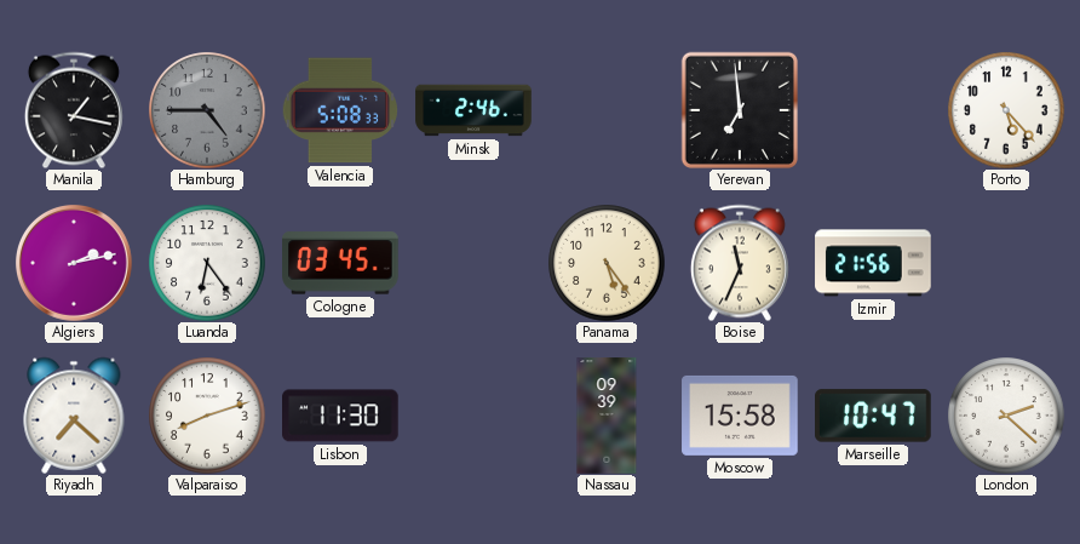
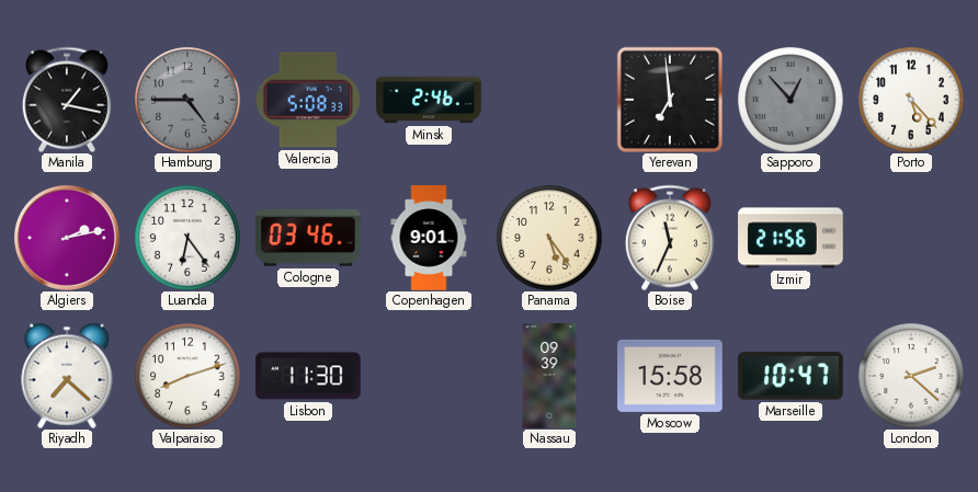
Sapporo: none -> 12:53
Cologne: 03:45 -> 03:46
Copenhagen: none -> 9:01
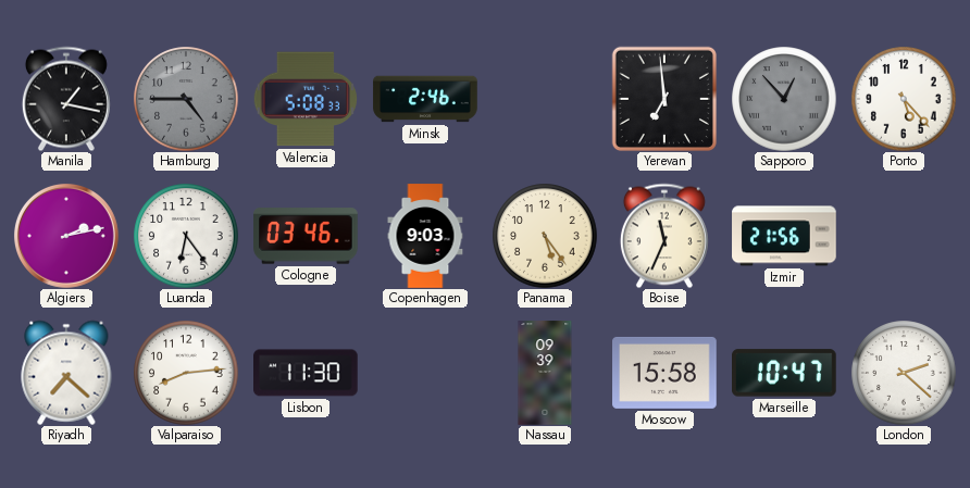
Copenhagen: 9:01 -> 9:03
Valparaiso: 8:12 -> 8:14
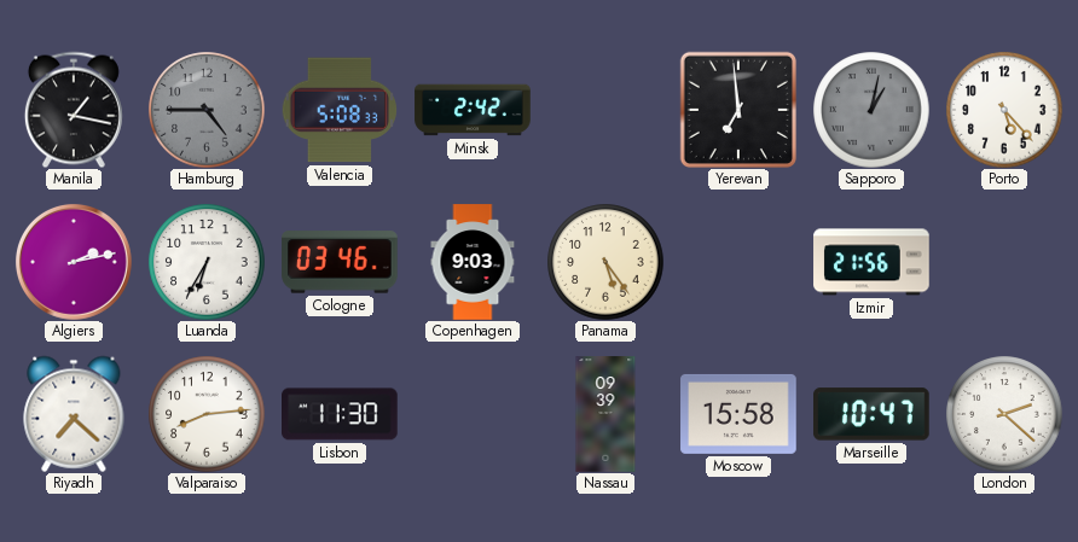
Minsk: 2:46 -> 2:42
Sapporo: 12:53 -> 1:02
Luanda: 6:24 -> 6:35
Boise: 11:34 -> none
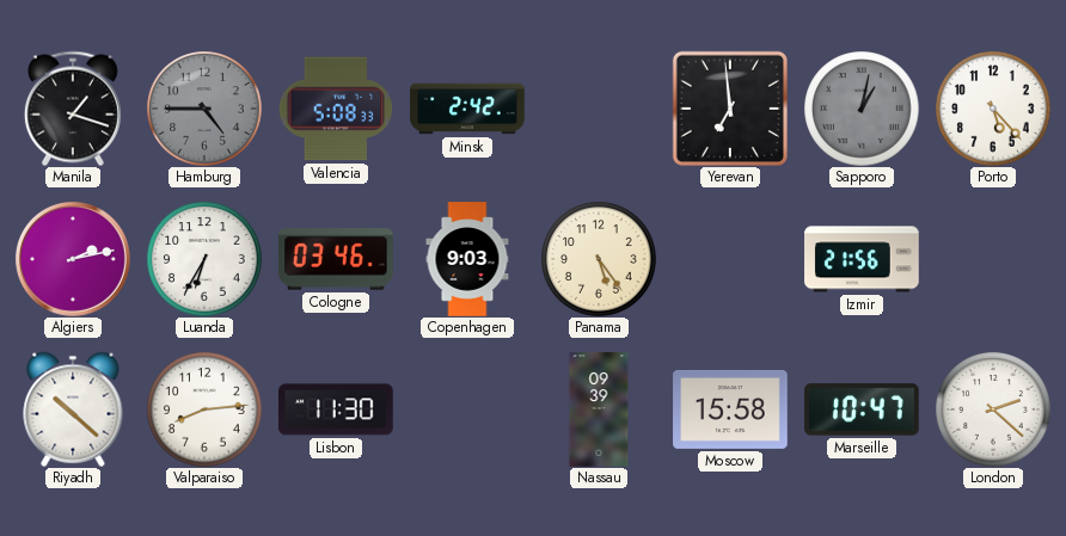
Manila: 1:17 -> 1:18
Riyadh: 7:22 -> 10:22
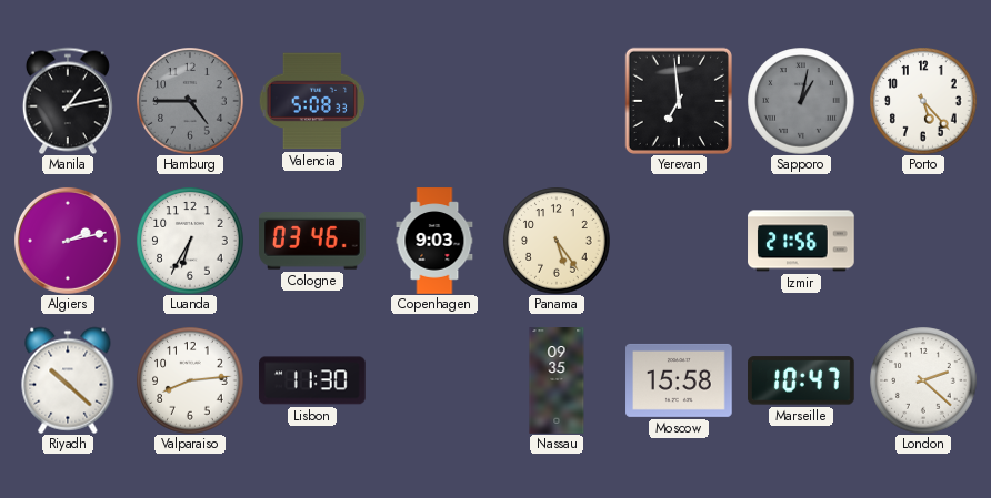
Manila: 1:18 -> 1:13
Minsk: 2:42 -> none
Nassau: 09:39 -> 09:35
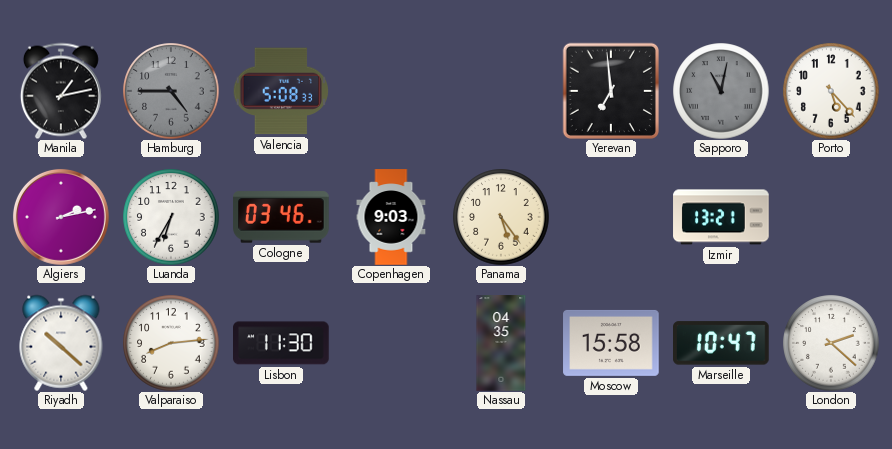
Sapporo: 1:02 -> 11:02
Izmir: 21:56 -> 13:21
Nassau: 09:35 -> 04:35
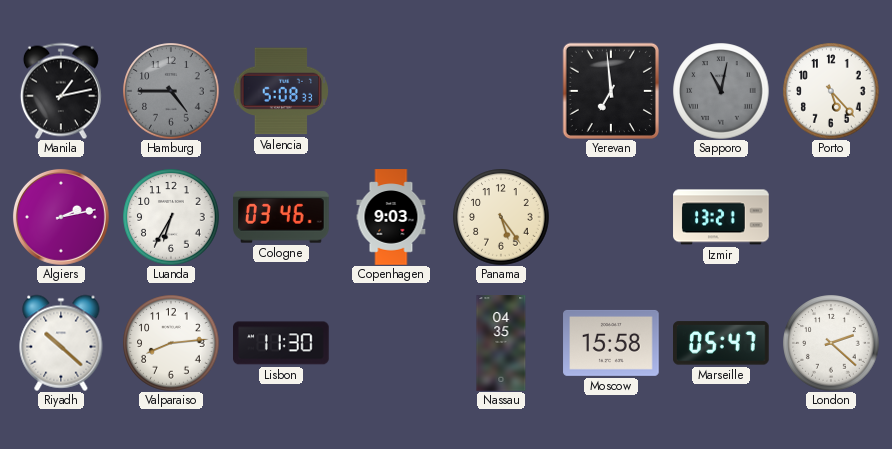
Marseille: 10:47 -> 05:47
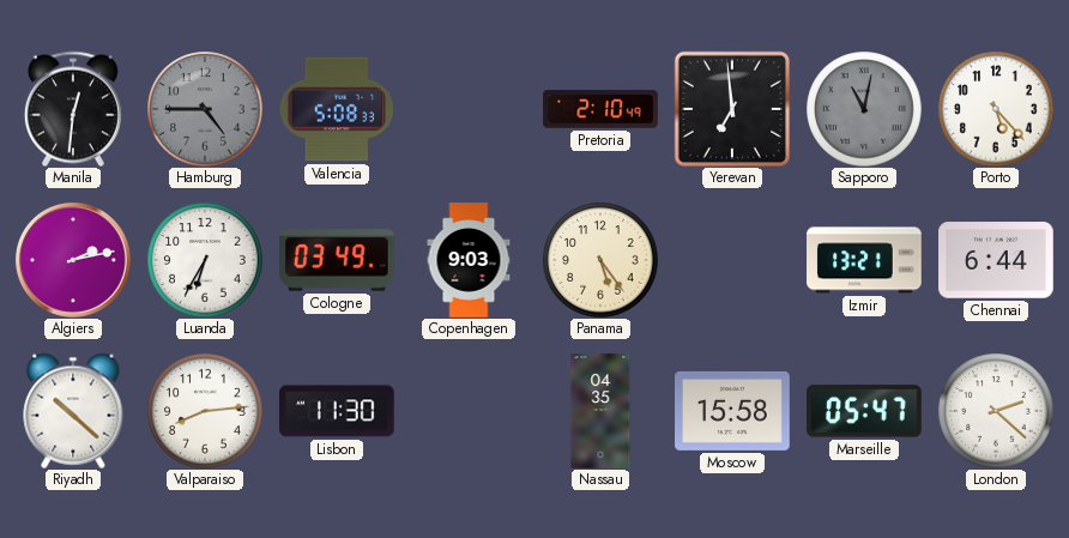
Manila: 1:13 -> 12:31
Pretoria: none -> 2:10
Cologne: 03:46 -> 03:49
Chennai: none -> 6:44
